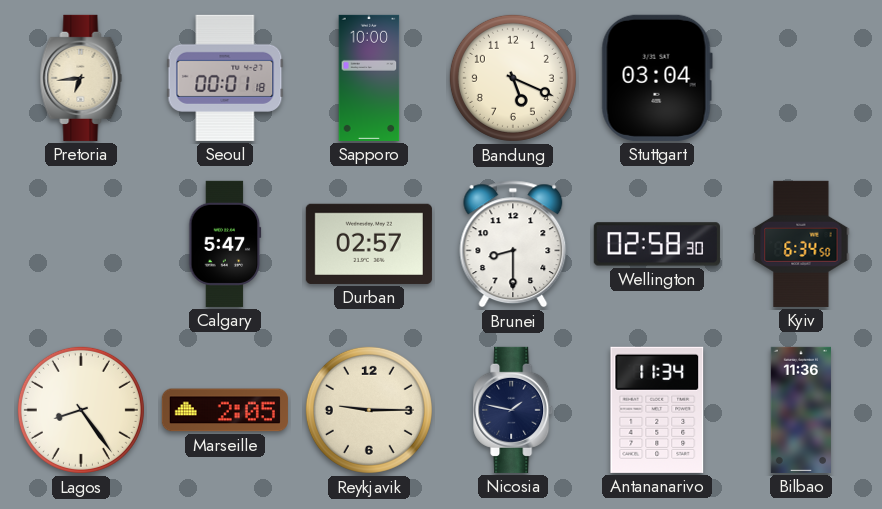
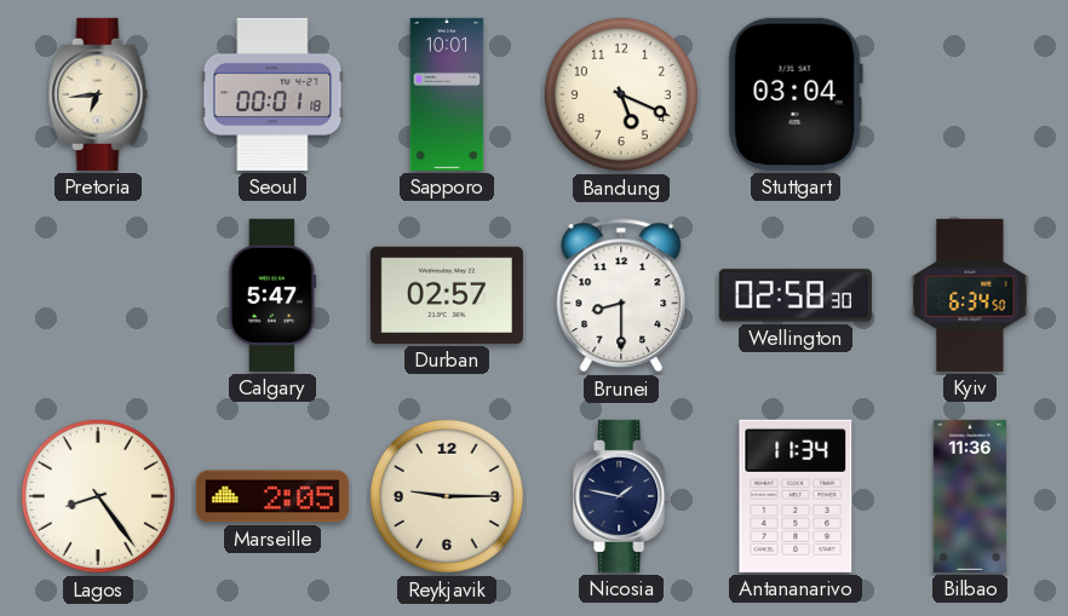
Sapporo: 10:00 -> 10:01
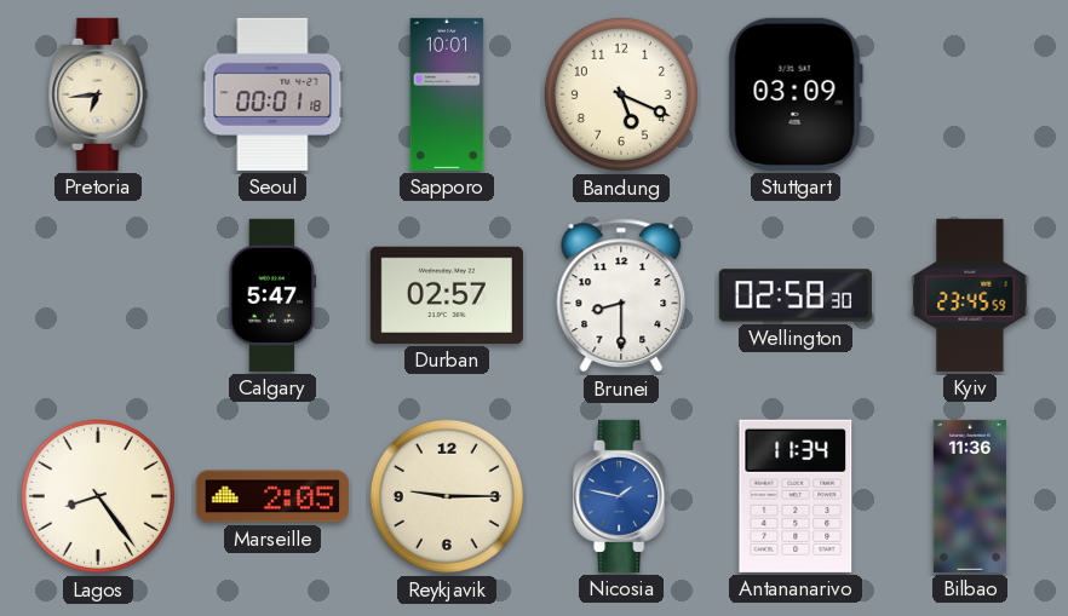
Stuttgart: 03:04 -> 03:09
Kyiv: 6:34 -> 23:45
Nicosia dial: navy -> blue
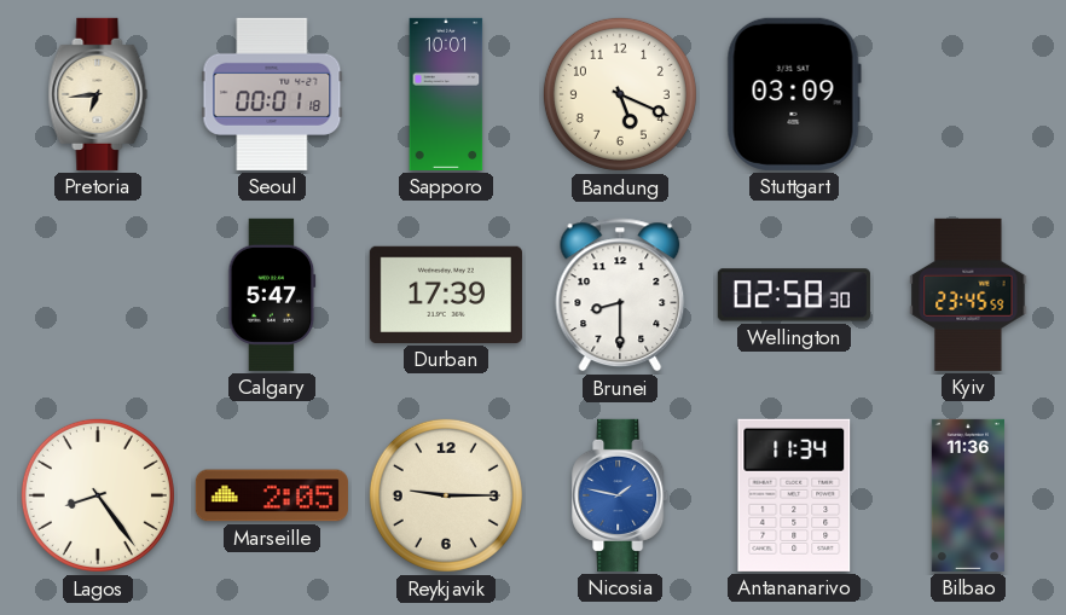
Durban: 02:57 -> 17:39
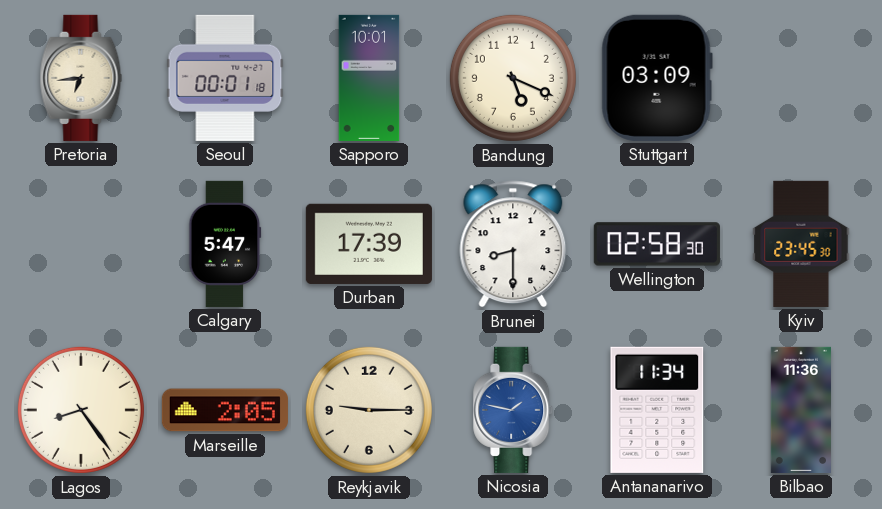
Kyiv: 23:45:59 -> 23:45:30
